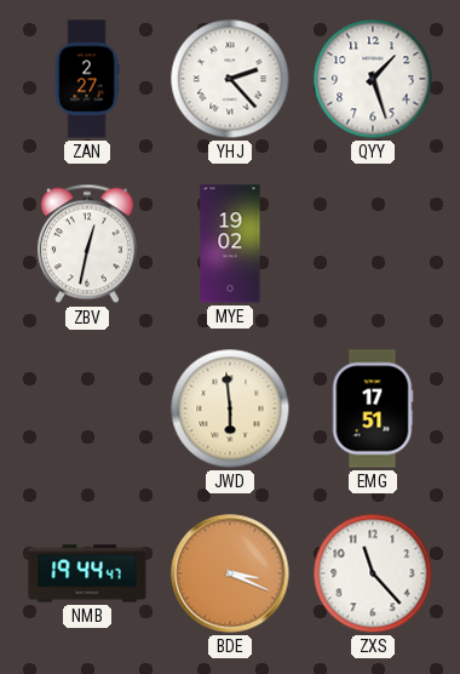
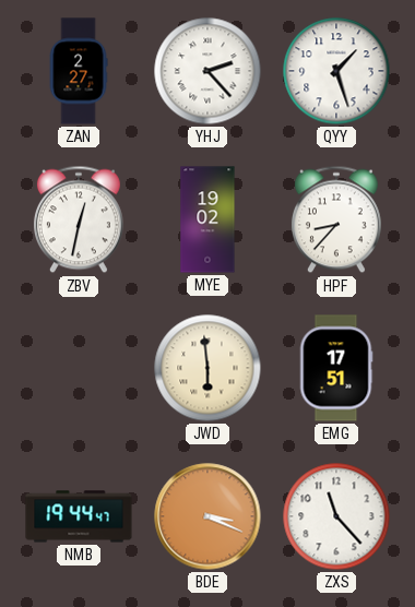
HPF: none -> 8:37
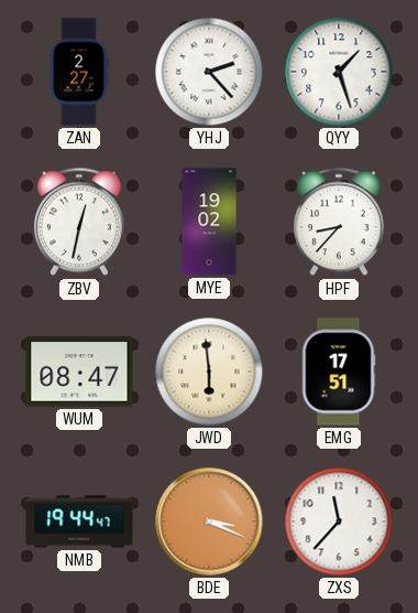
WUM: none -> 08:47
ZXS: 11:23 -> 11:37
